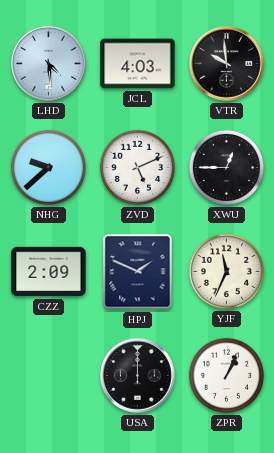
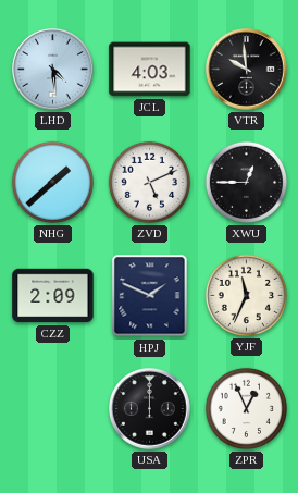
NHG: 9:38 -> 1:38
ZPR: 1:04 -> 12:56
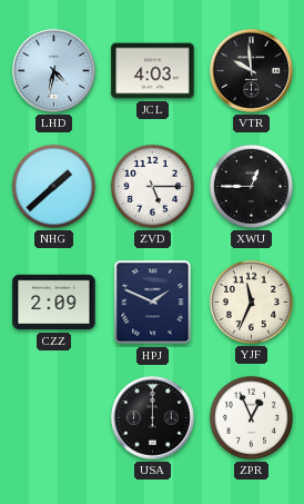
LHD: 4:29 -> 4:32
ZVD: 5:11 -> 5:15
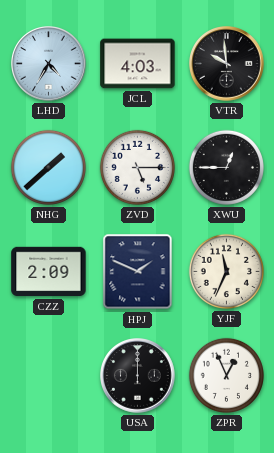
LHD: 4:32 -> 4:35
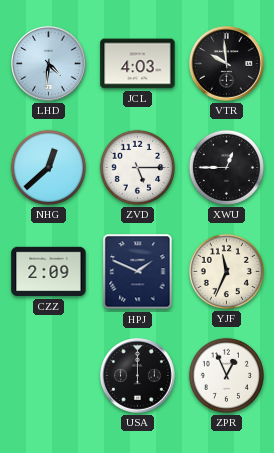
LHD: 4:35 -> 4:31
NHG: 1:38 -> 12:38
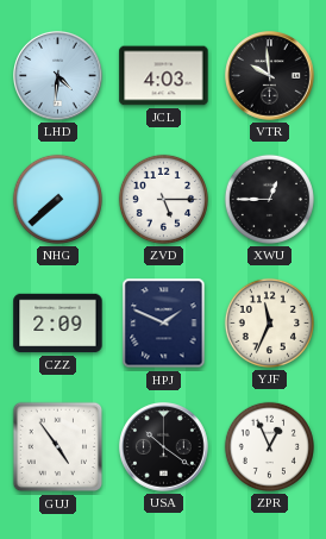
NHG: 12:38 -> 7:38
GUJ: none -> 4:54
USA: 12:00 -> 10:21
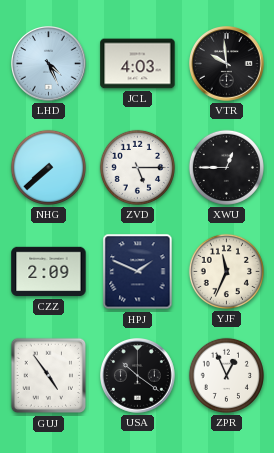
LHD: 4:31 -> 4:26
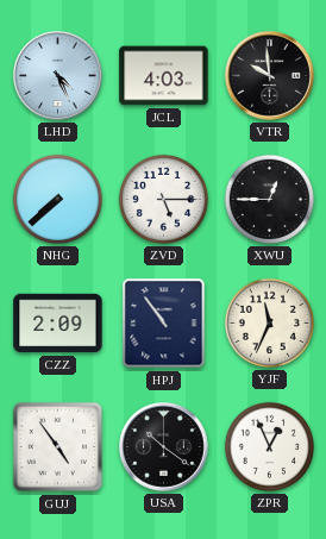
HPJ: 1:49 -> 10:54
